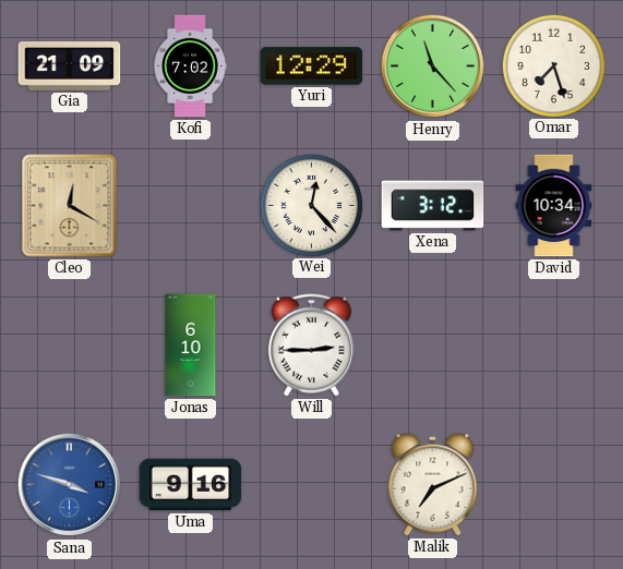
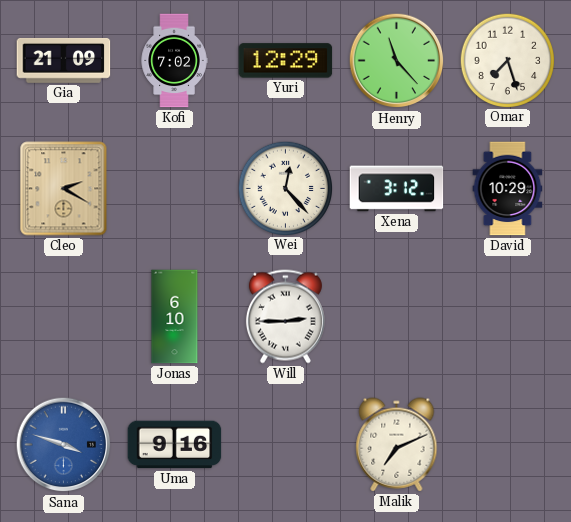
Cleo: 12:20 -> 2:20
David: 10:34 -> 10:29
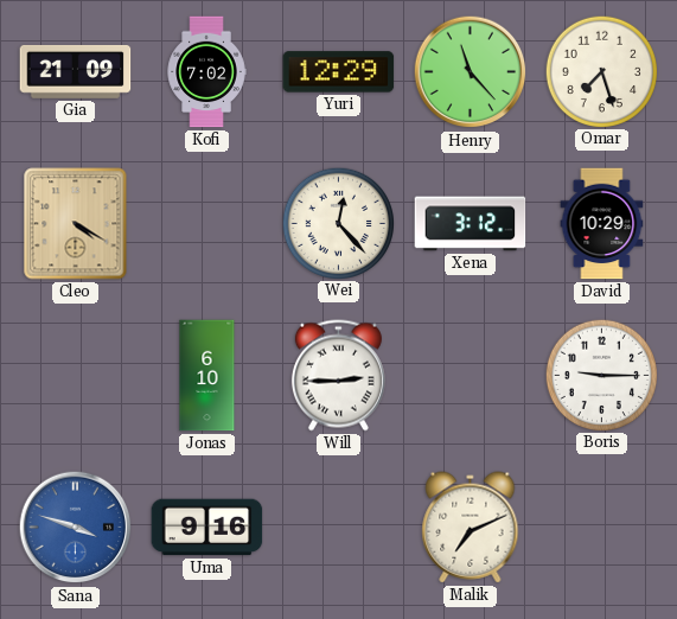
Cleo: 2:20 -> 4:20
Boris: none -> 9:15
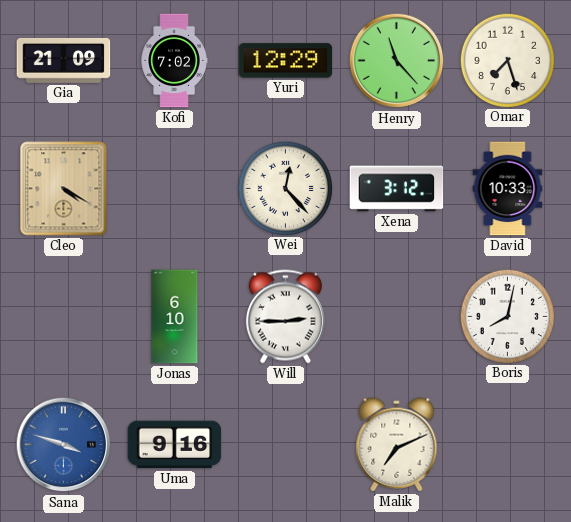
David: 10:29 -> 10:33
Boris: 9:15 -> 8:02
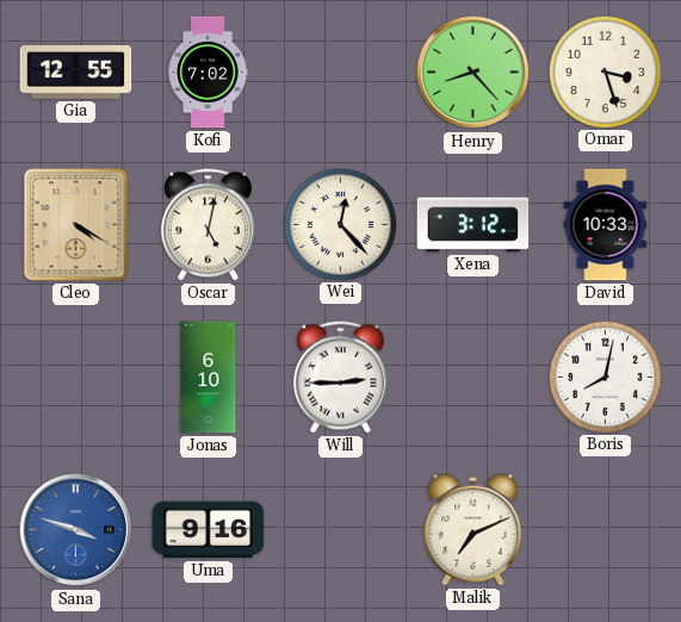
Gia: 21:09 -> 12:55
Yuri: 12:29 -> none
Henry: 11:23 -> 8:23
Omar: 7:27 -> 3:27
Oscar: none -> 5:02
